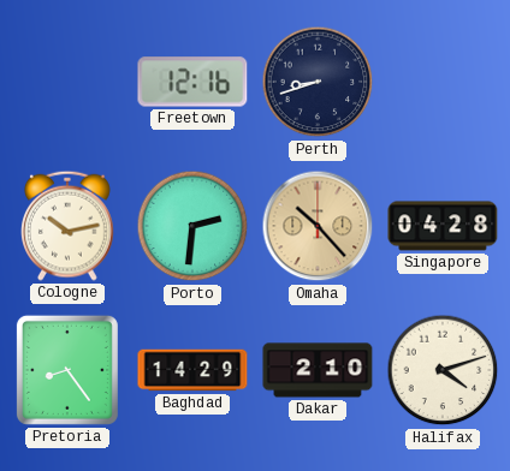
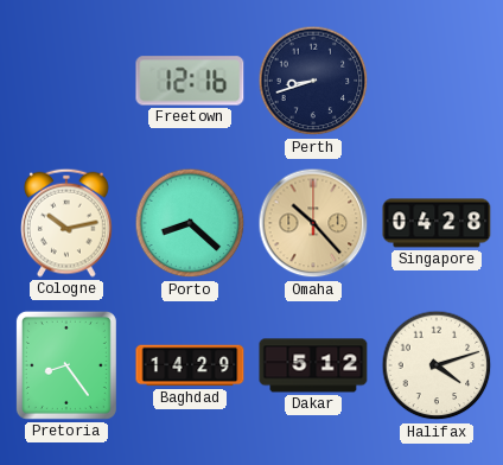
Porto: 2:31 -> 8:22
Dakar: 2:10 -> 5:12
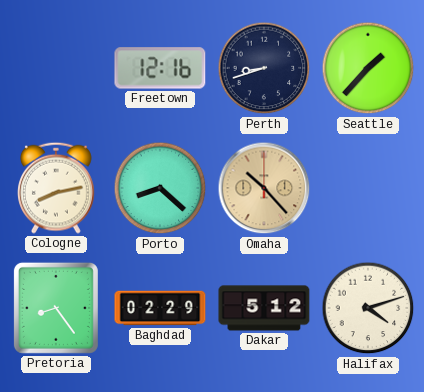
Seattle: none -> 1:37
Cologne: 10:13 -> 8:13
Singapore: 04:28 -> none
Baghdad: 14:29 -> 02:29
